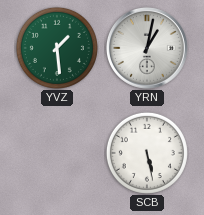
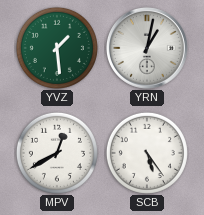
MPV: none -> 12:40
SCB: 5:28 -> 5:24
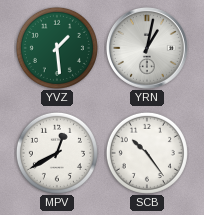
SCB: 5:24 -> 10:24
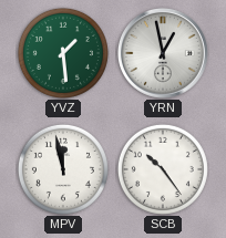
YRN: 1:02 -> 12:58
MPV: 12:40 -> 11:58
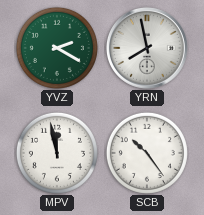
YVZ: 1:29 -> 2:20
YRN: 12:58 -> 7:58
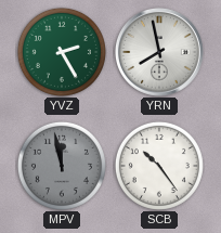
YVZ: 2:20 -> 2:25
MPV dial: white -> grey
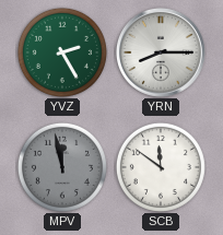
YRN: 7:58 -> 8:15
SCB: 10:24 -> 11:51
